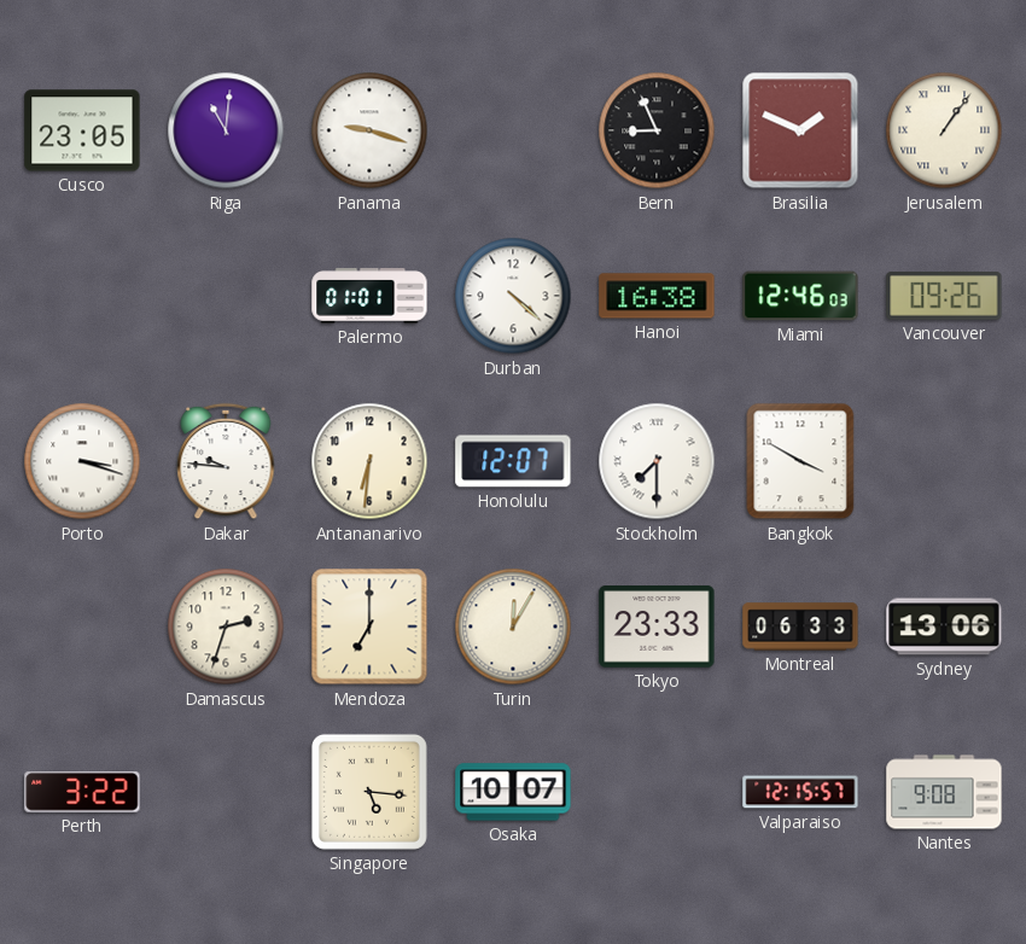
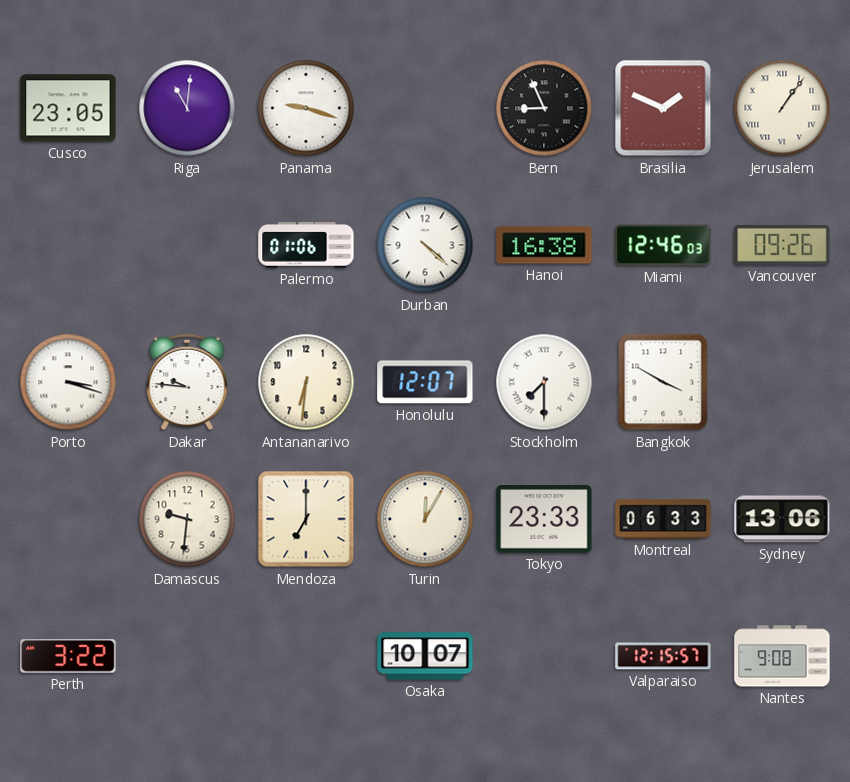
Palermo: 01:01 -> 01:06
Damascus: 2:33 -> 9:31
Singapore: 5:16 -> none
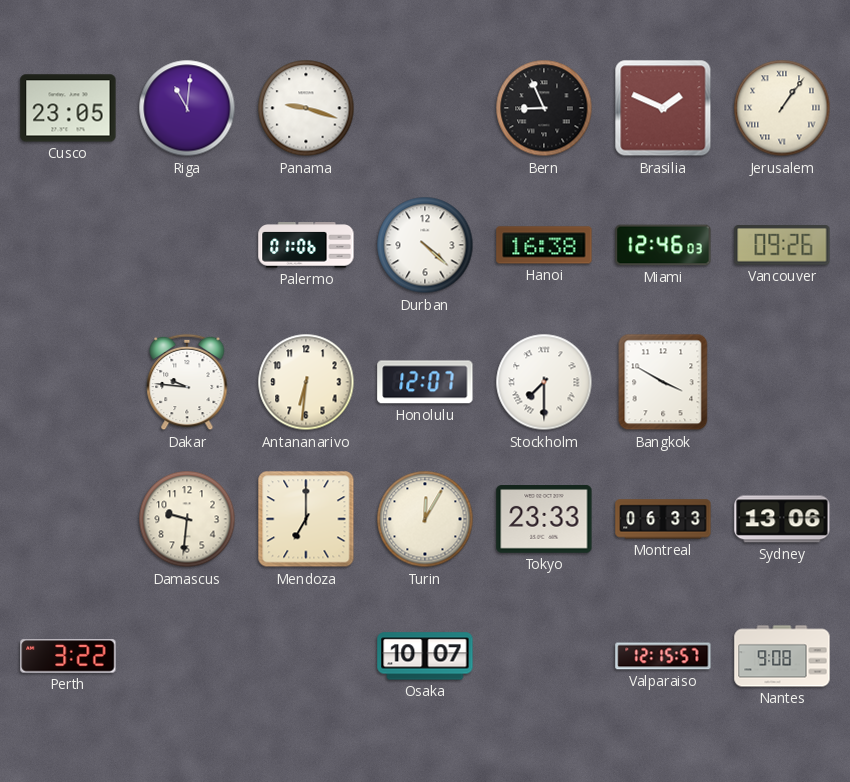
Porto: 3:18 -> none
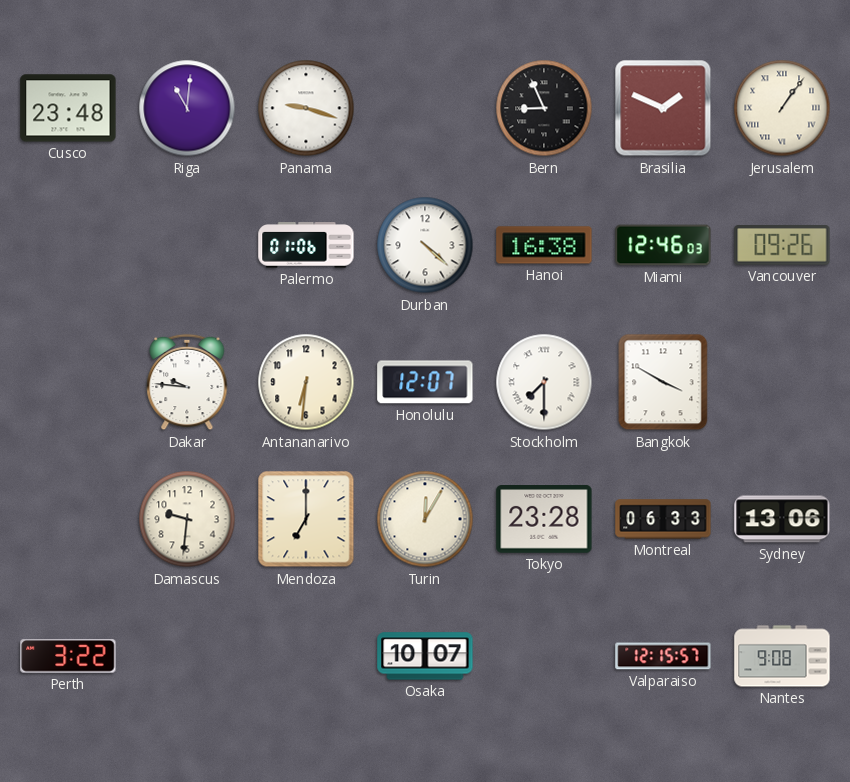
Cusco: 23:05 -> 23:48
Tokyo: 23:33 -> 23:28
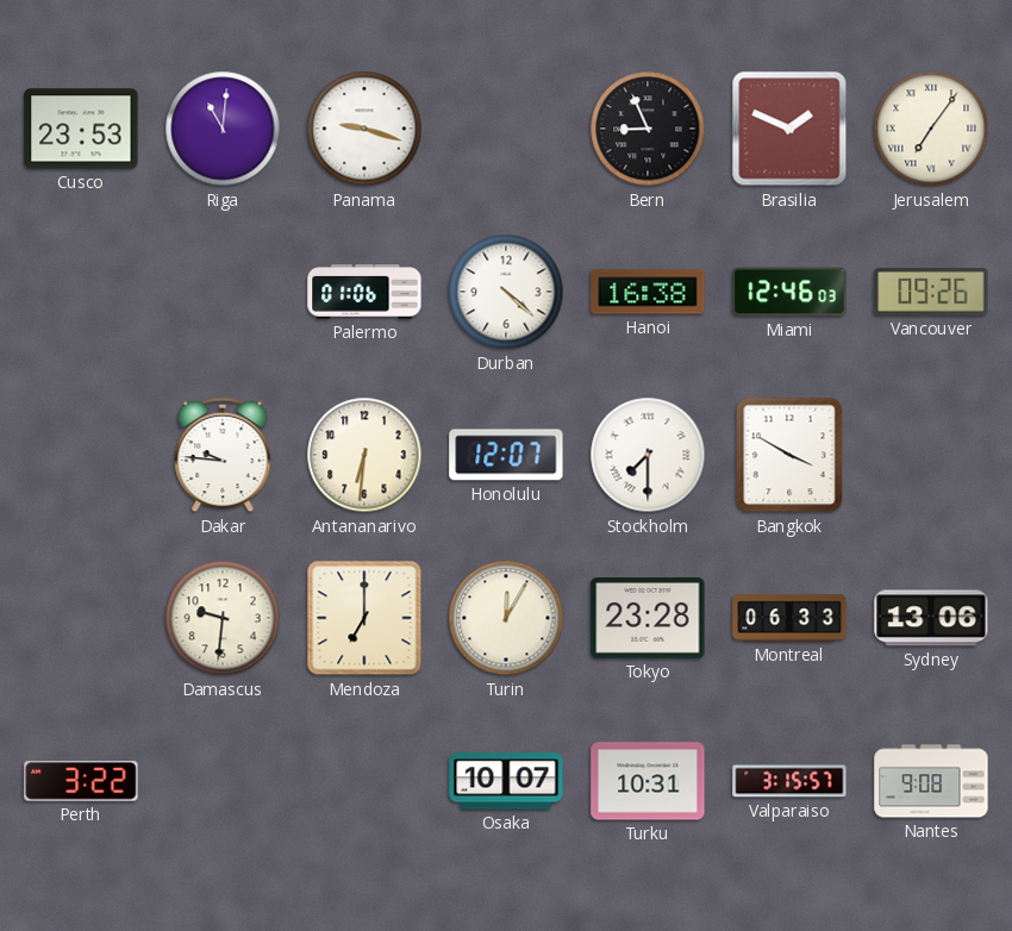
Cusco: 23:48 -> 23:53
Jerusalem: 1:06 -> 7:06
Turku: none -> 10:31
Valparaiso: 12:15 -> 3:15
